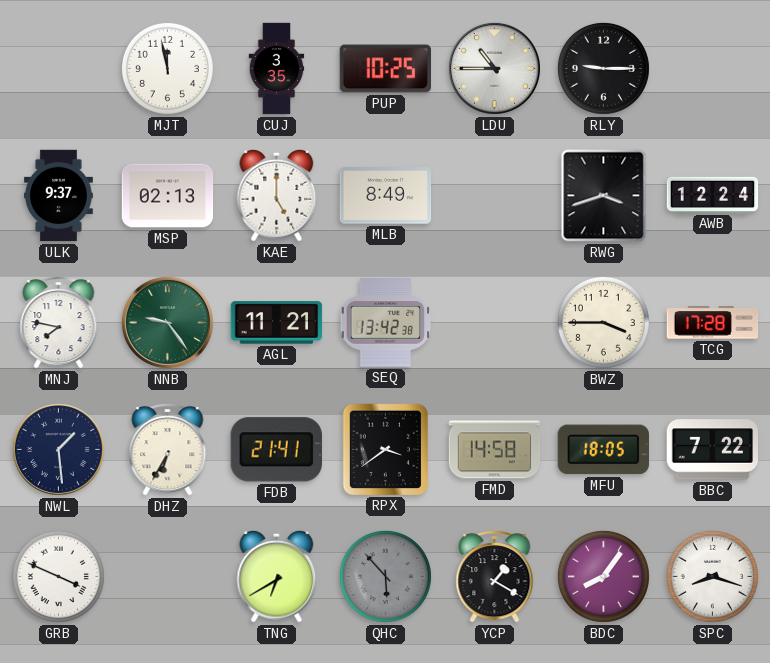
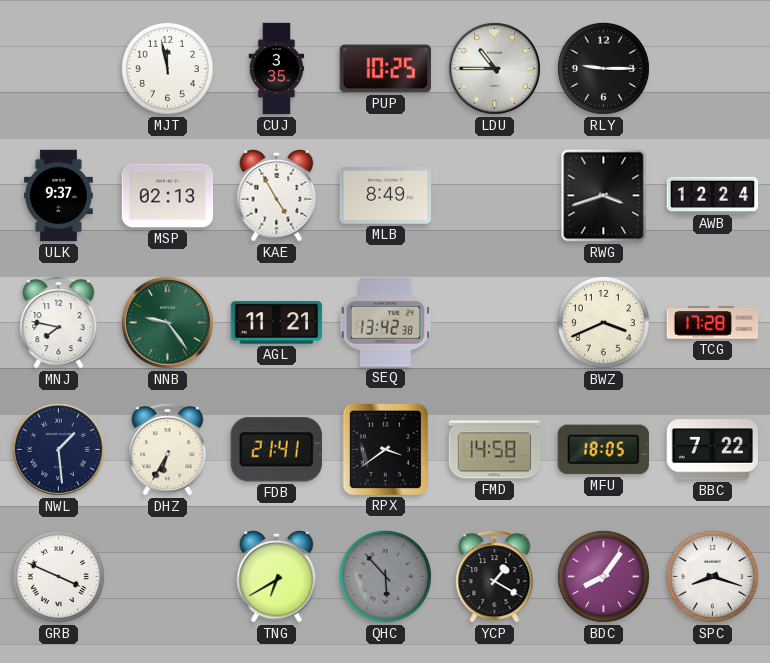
KAE: 5:00 -> 4:55
BWZ: 3:45 -> 3:41
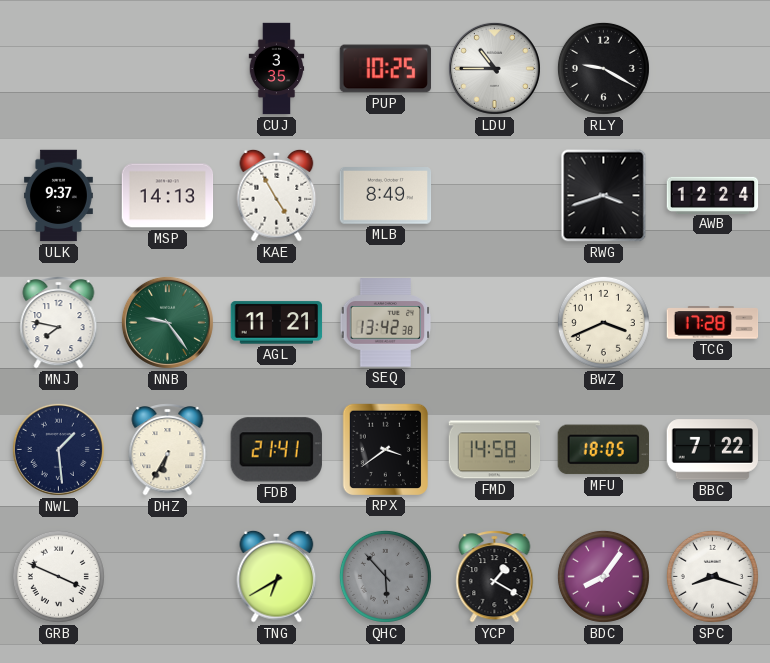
MJT: 11:58 -> none
RLY: 9:15 -> 9:20
MSP: 02:13 -> 14:13
